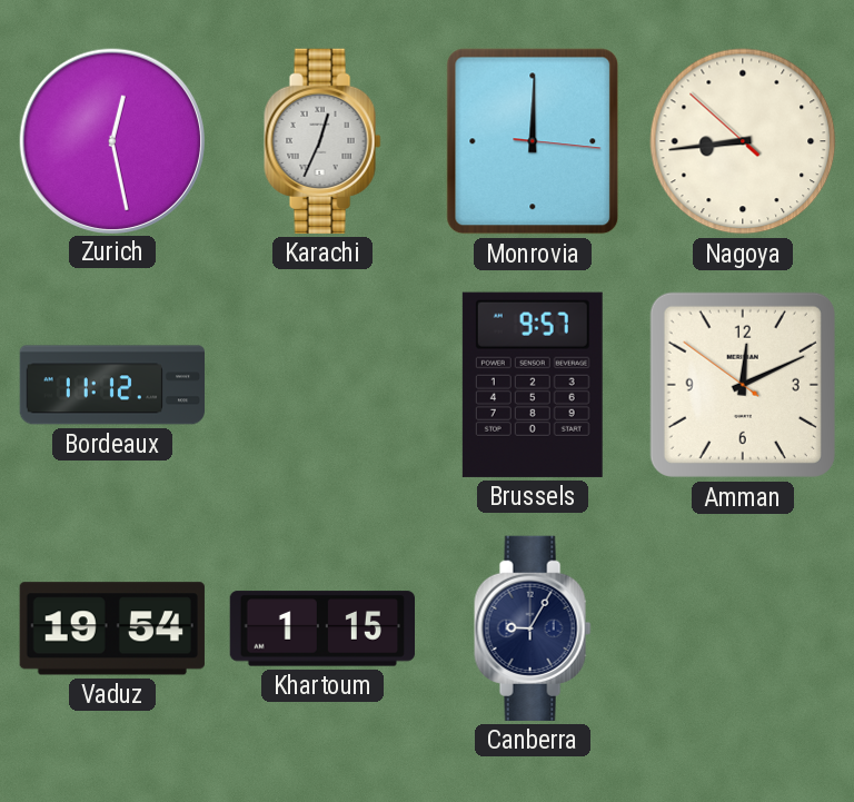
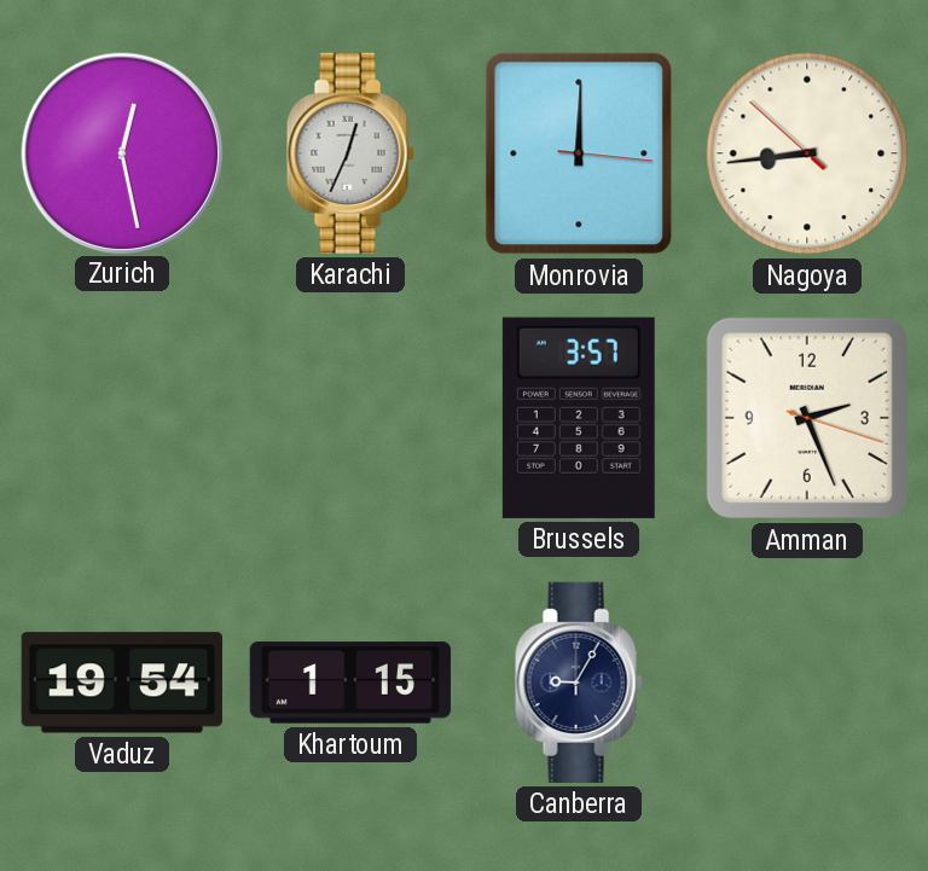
Bordeaux: 11:12 -> none
Brussels: 9:57 -> 3:57
Amman: 12:10 -> 2:26
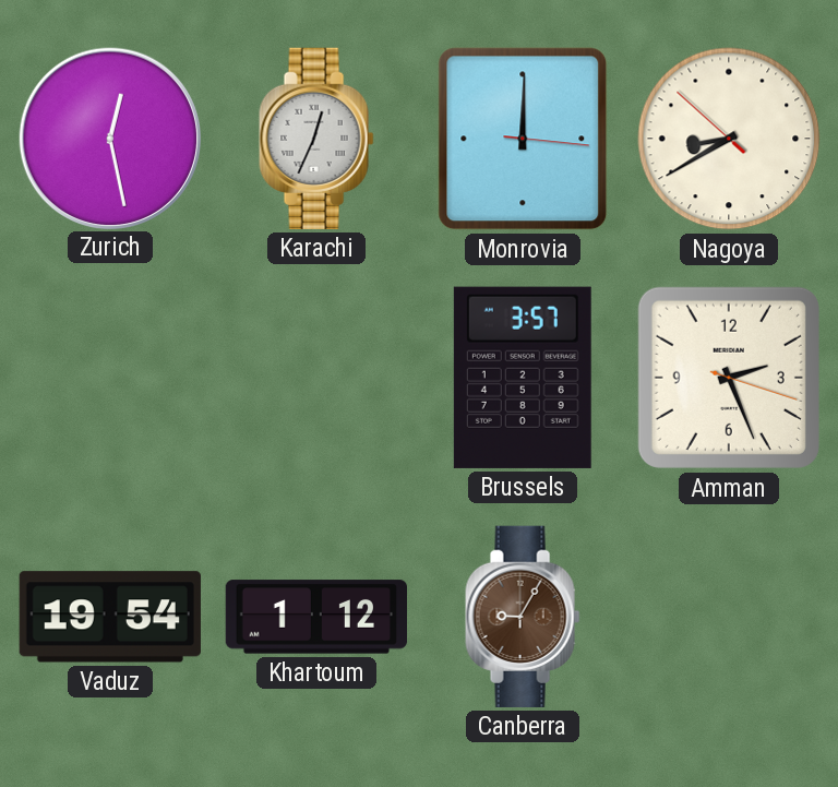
Nagoya: 8:43 -> 8:39
Khartoum: 1:15 -> 1:12
Canberra dial: navy -> brown
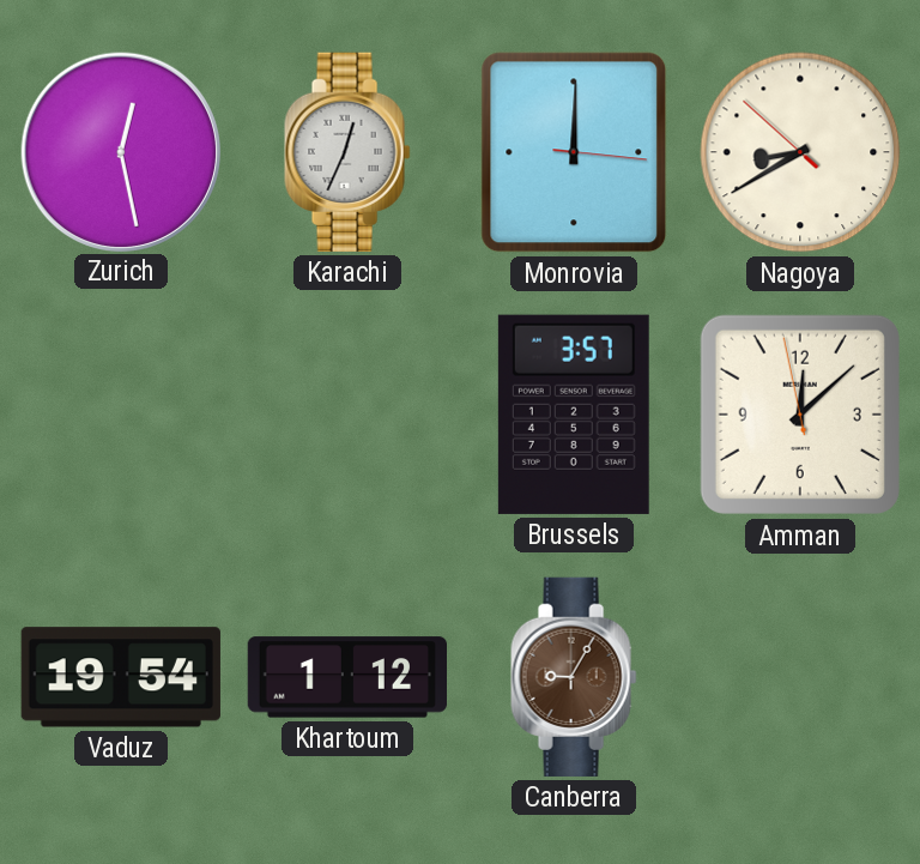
Amman: 2:26 -> 12:07
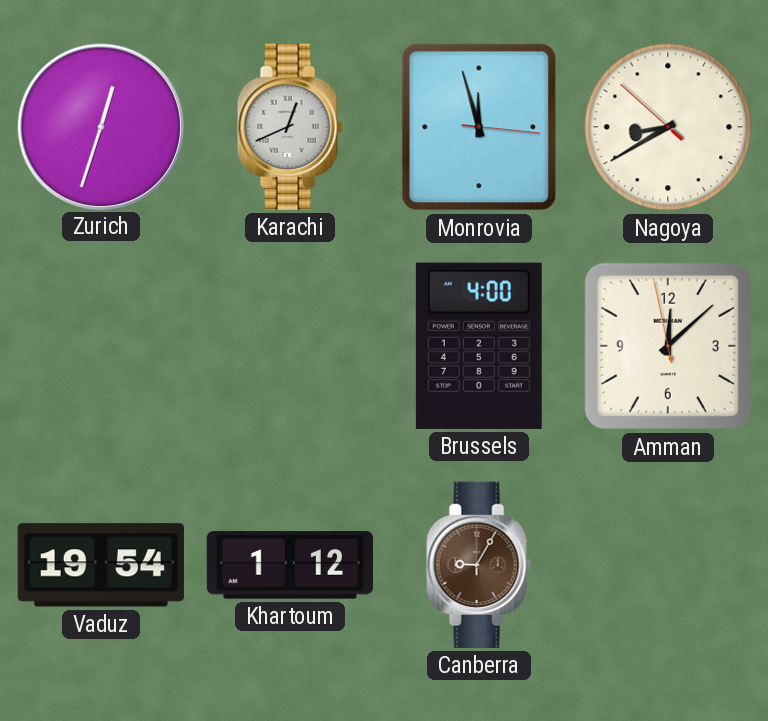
Zurich: 12:28 -> 12:33
Karachi: 12:34 -> 12:41
Monrovia: 12:00 -> 11:57
Brussels: 3:57 -> 4:00
